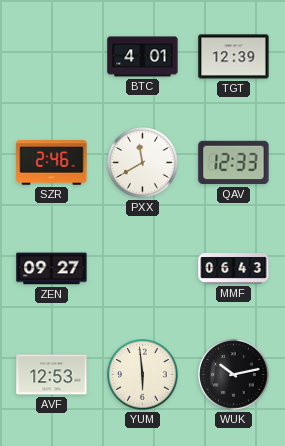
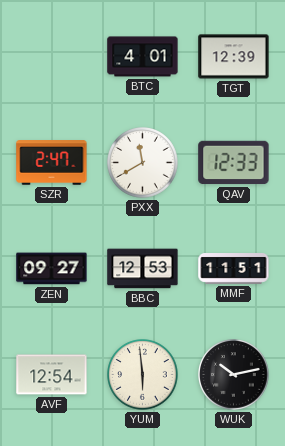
SZR: 2:46 -> 2:47
BBC: none -> 12:53
MMF: 06:43 -> 11:51
AVF: 12:53 -> 12:54
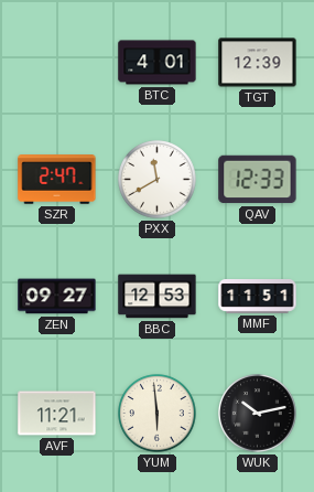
AVF: 12:54 -> 11:21
